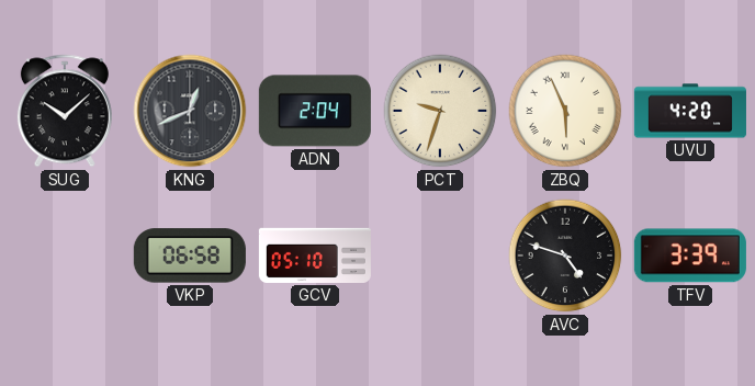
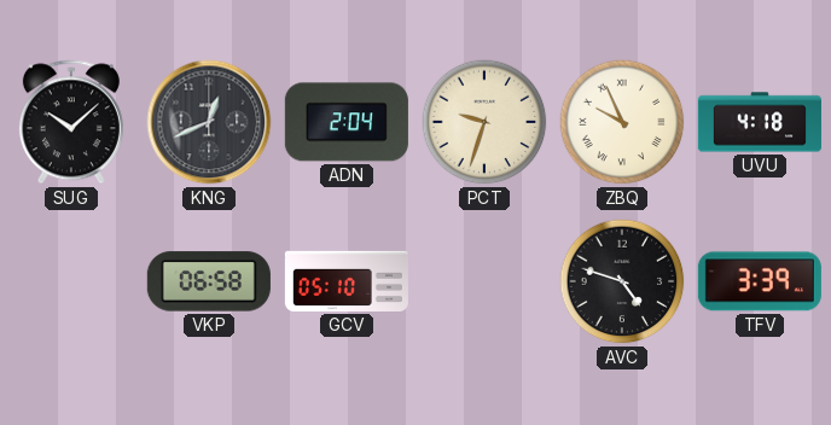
ZBQ: 5:56 -> 9:56
UVU: 4:20 -> 4:18
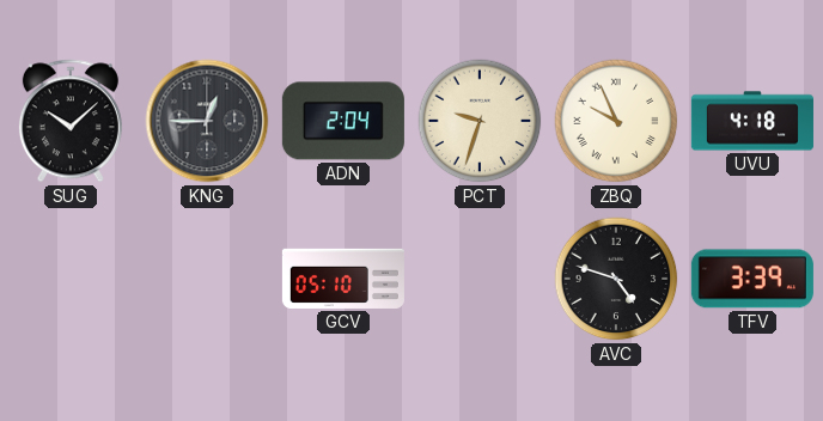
KNG: 12:41 -> 12:45
VKP: 06:58 -> none
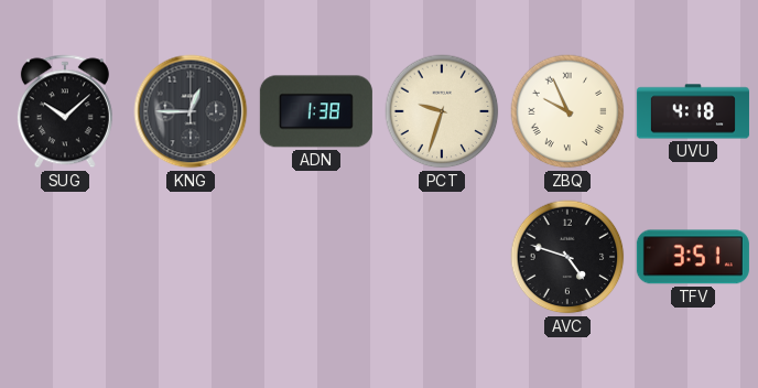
ADN: 2:04 -> 1:38
GCV: 05:10 -> none
TFV: 3:39 -> 3:51
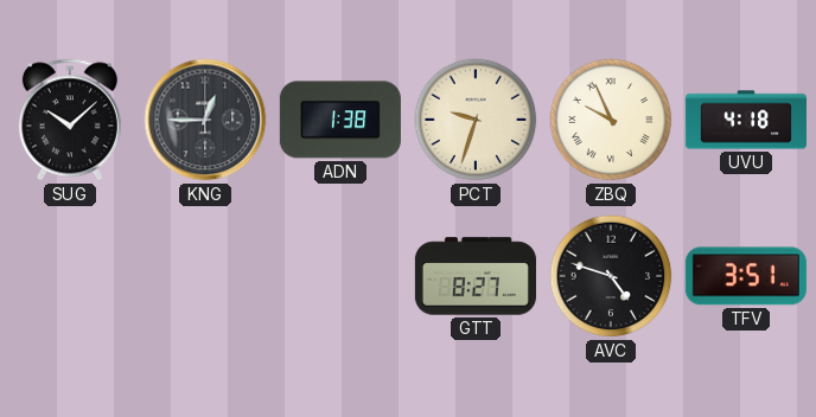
GTT: none -> 8:27
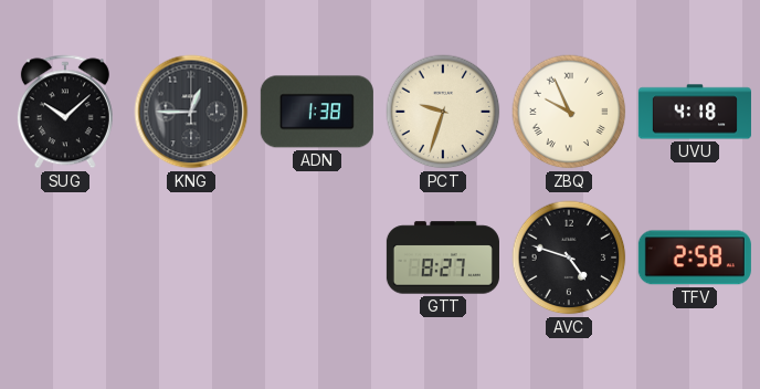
TFV: 3:51 -> 2:58
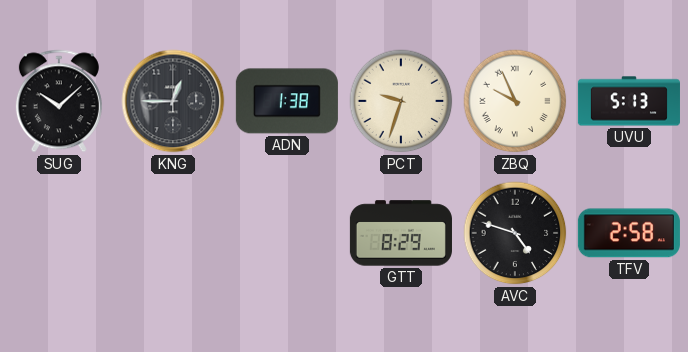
UVU: 4:18 -> 5:13
GTT: 8:27 -> 8:29
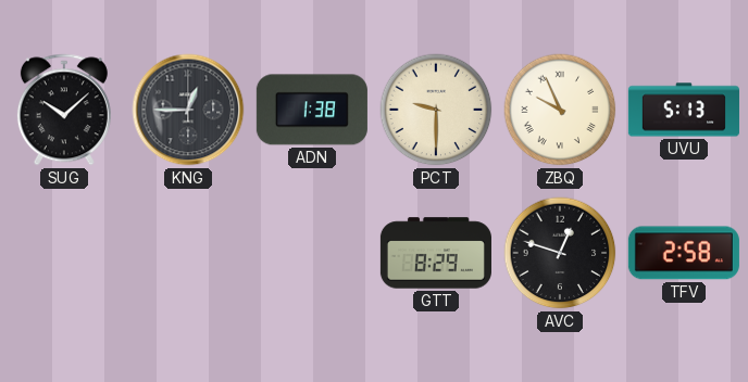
PCT: 9:33 -> 9:30
AVC: 4:48 -> 12:48
